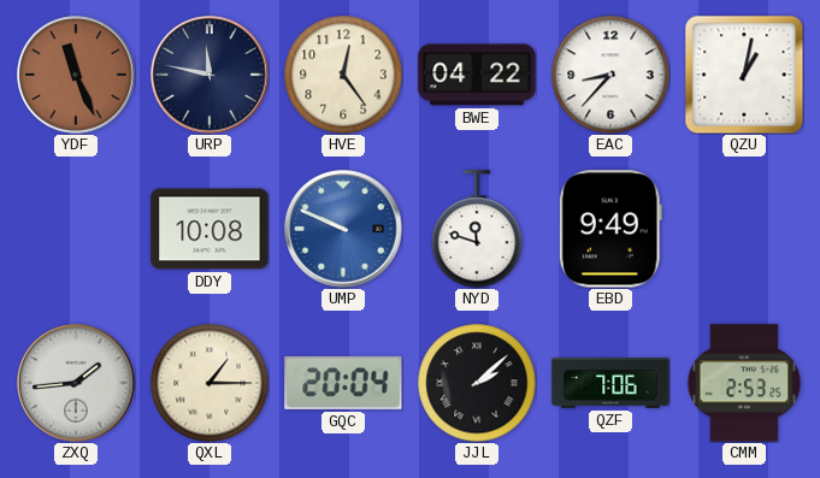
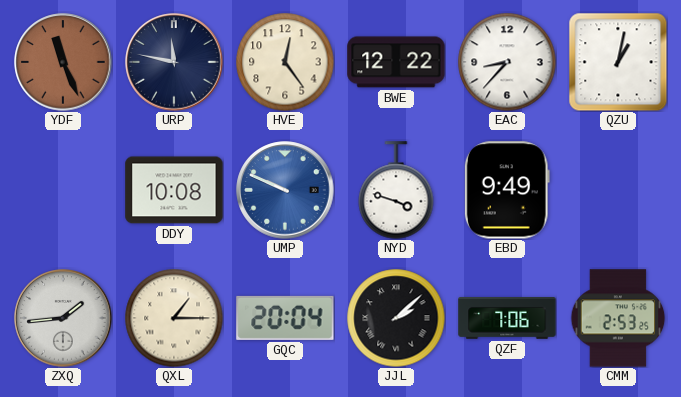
BWE: 04:22 -> 12:22
NYD: 11:48 -> 3:48
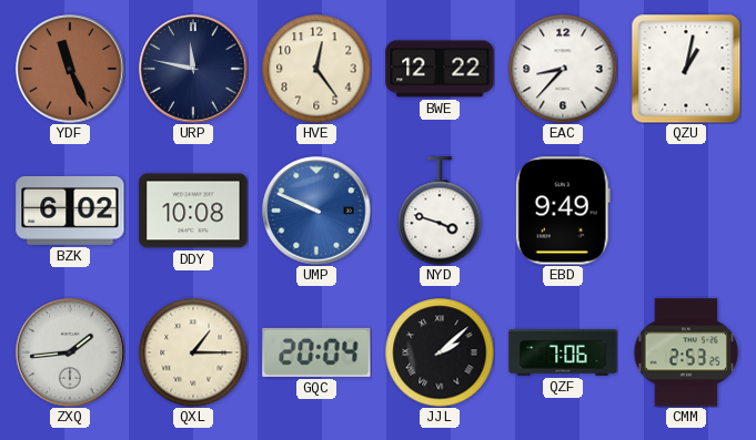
BZK: none -> 6:02
